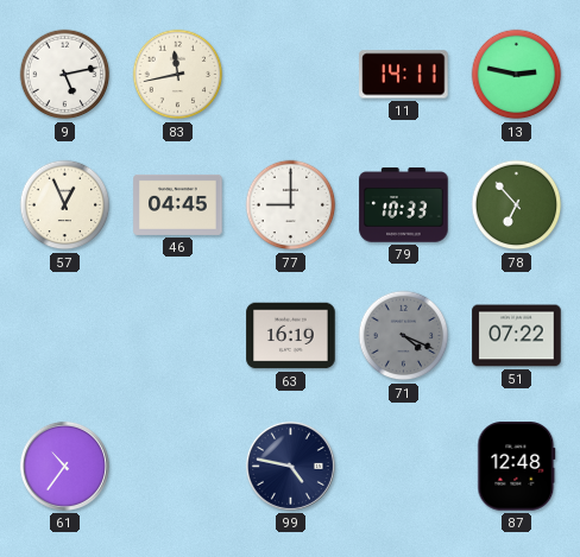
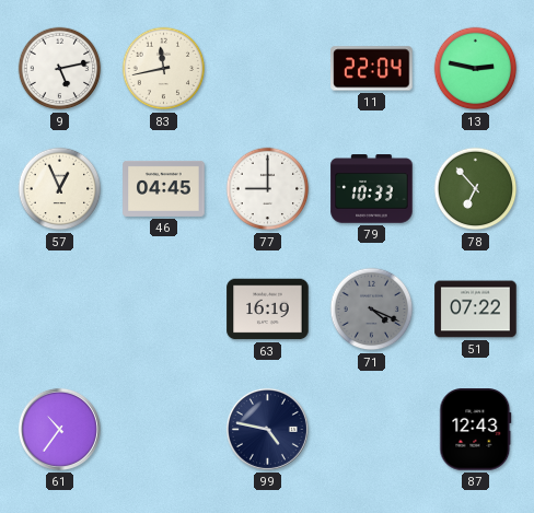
11: 14:11 -> 22:04
87: 12:48 -> 12:43
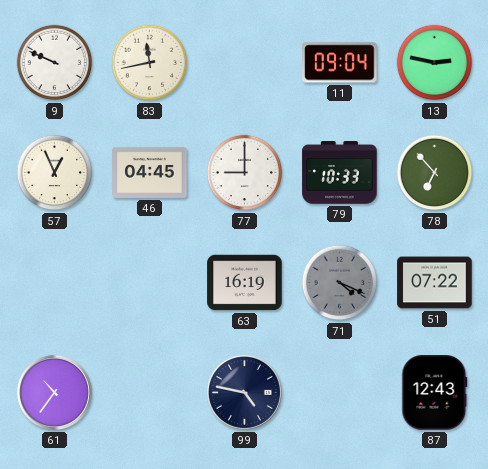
9: 5:13 -> 9:49
11: 22:04 -> 09:04
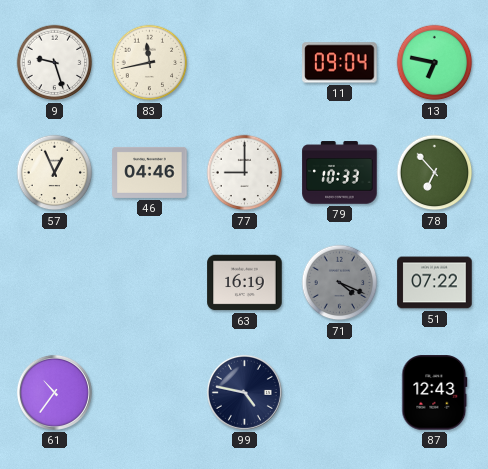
9: 9:49 -> 9:27
13: 2:47 -> 6:47
46: 04:45 -> 04:46
